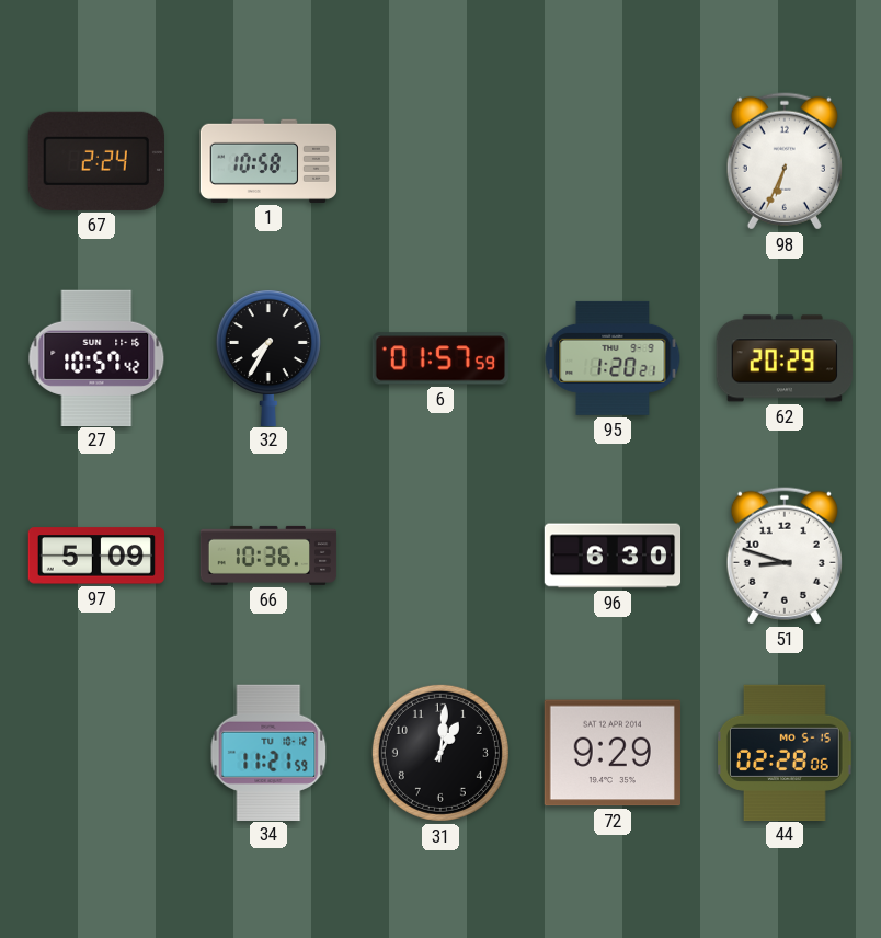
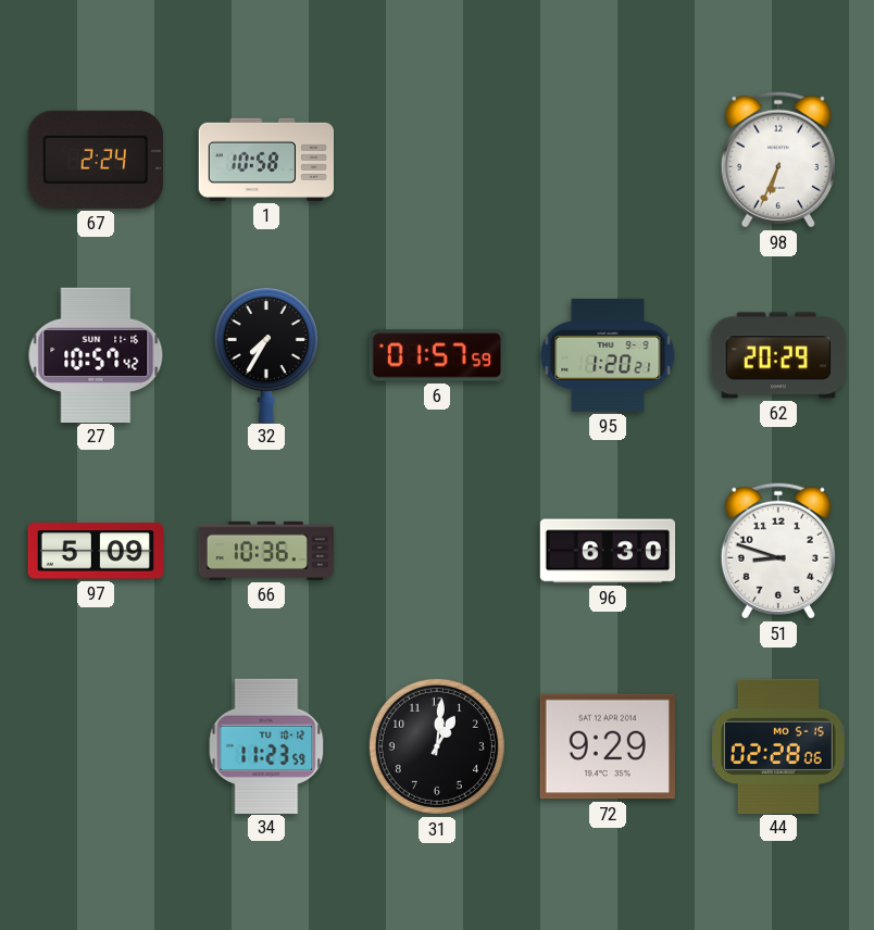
34: 11:21 -> 11:23
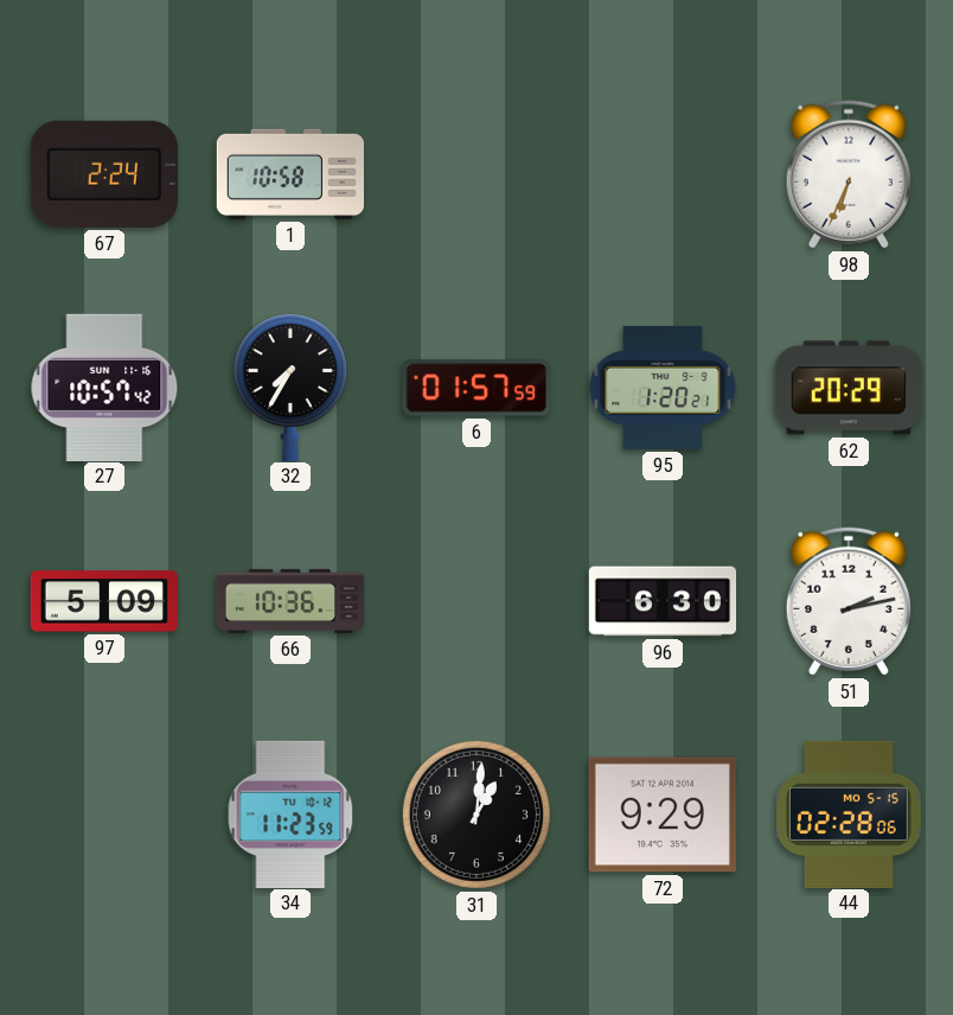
51: 8:48 -> 2:13
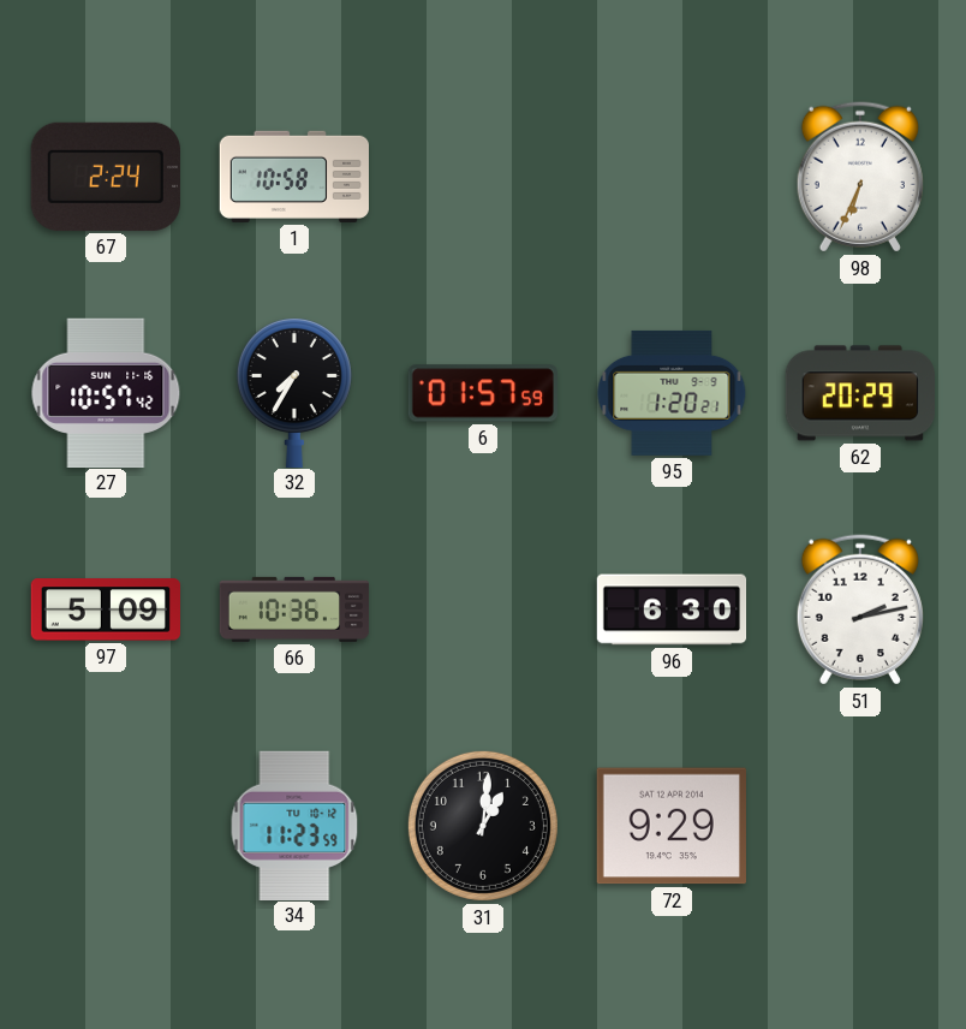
44: 02:28 -> none
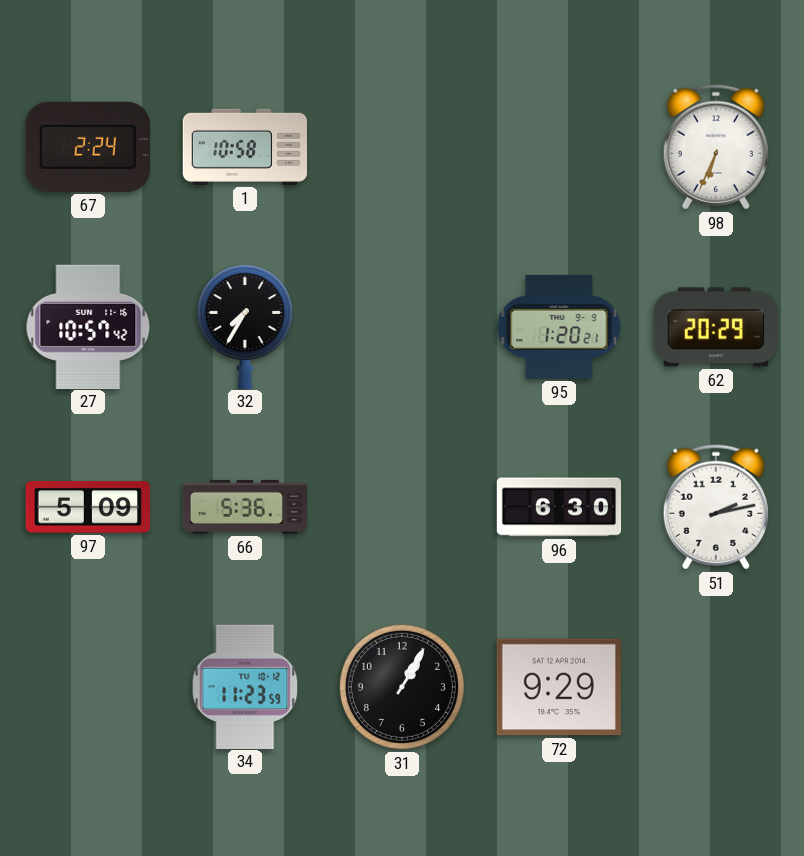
6: 01:57 -> none
66: 10:36 -> 5:36
31: 1:01 -> 1:05
